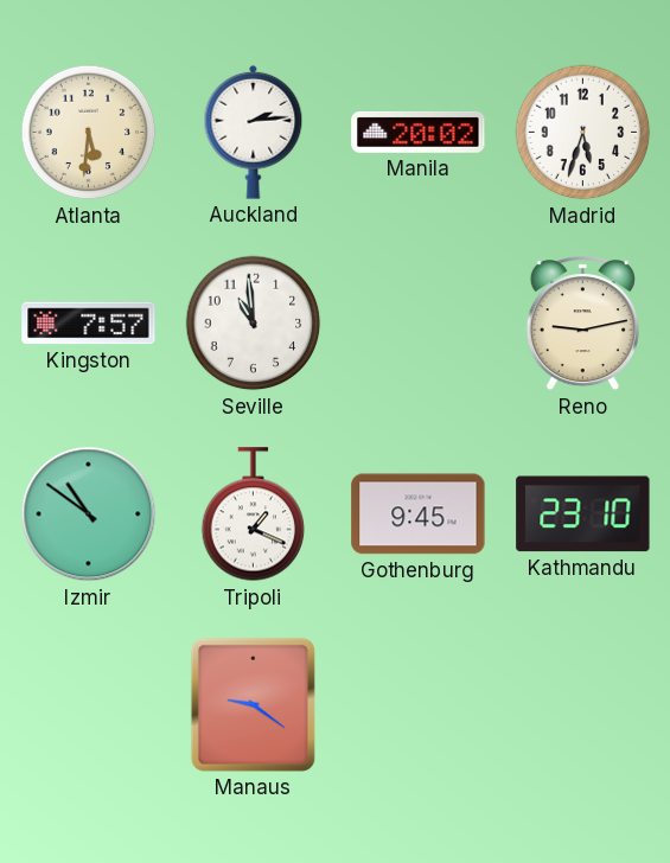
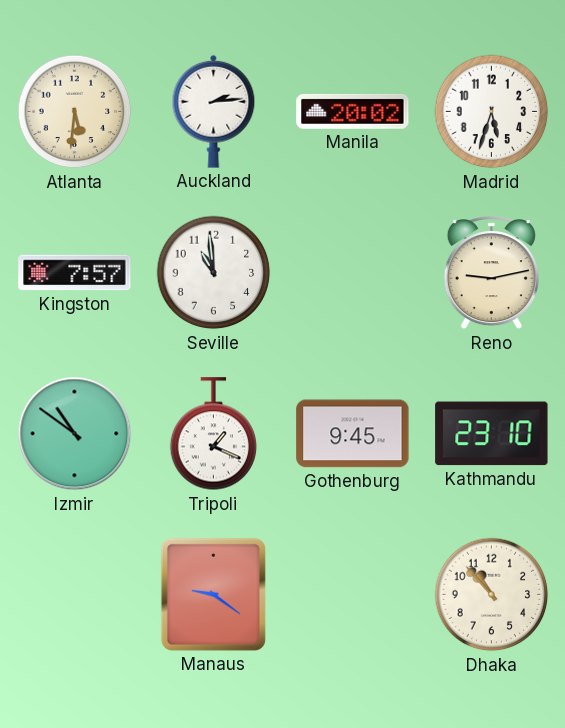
Dhaka: none -> 10:53
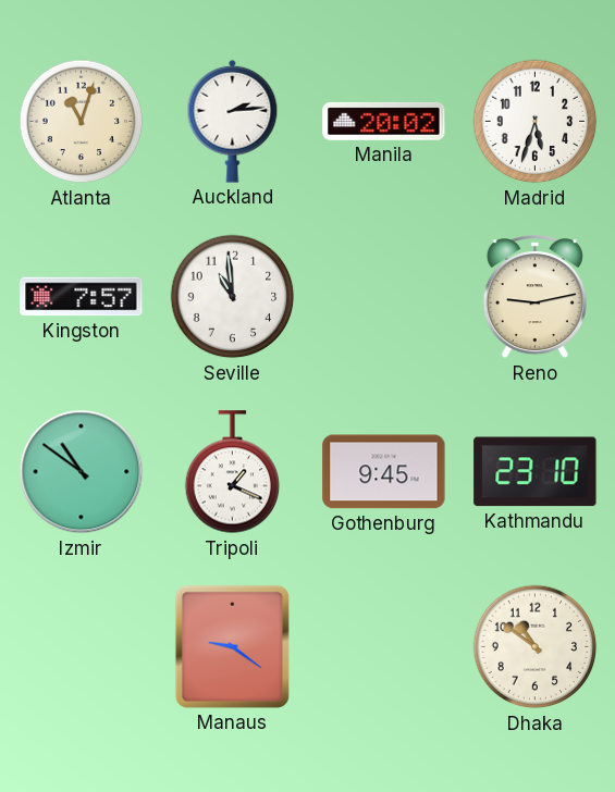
Atlanta: 5:31 -> 11:03
Dhaka: 10:53 -> 10:51
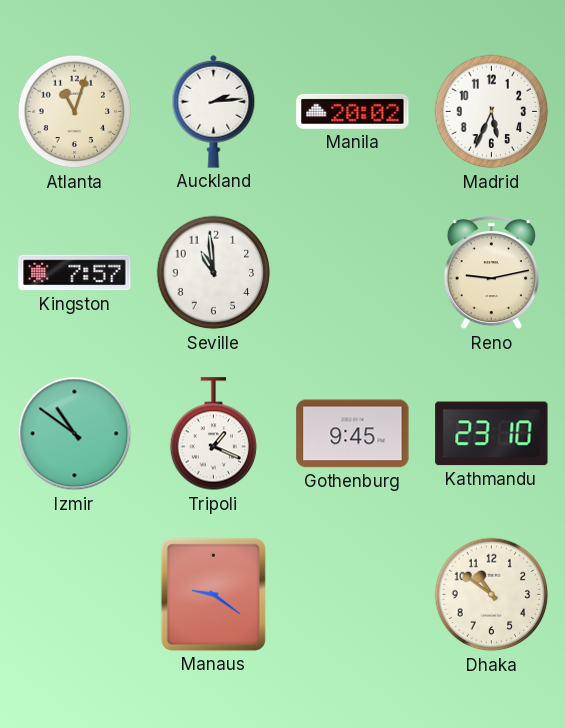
Madrid: 5:33 -> 5:34
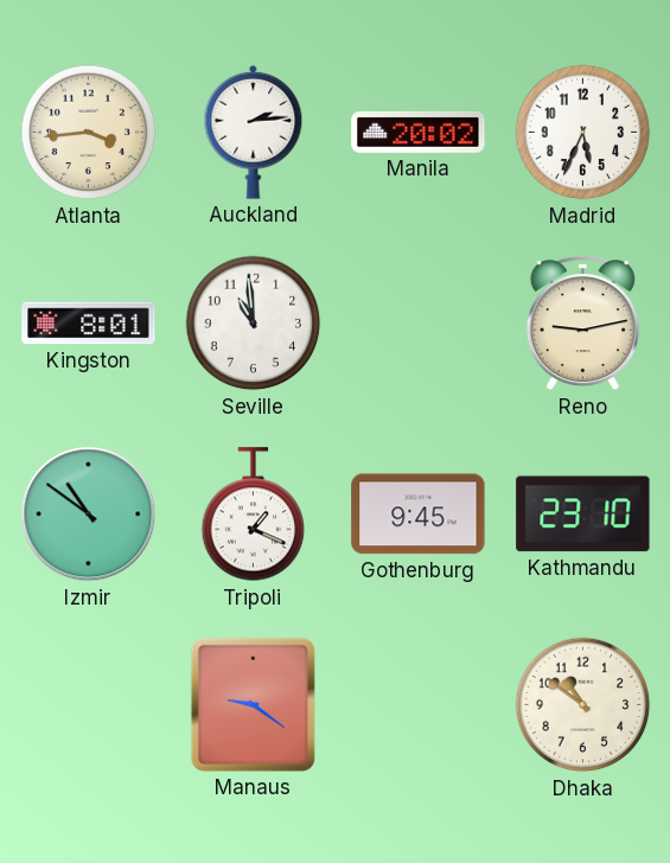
Atlanta: 11:03 -> 3:44
Kingston: 7:57 -> 8:01
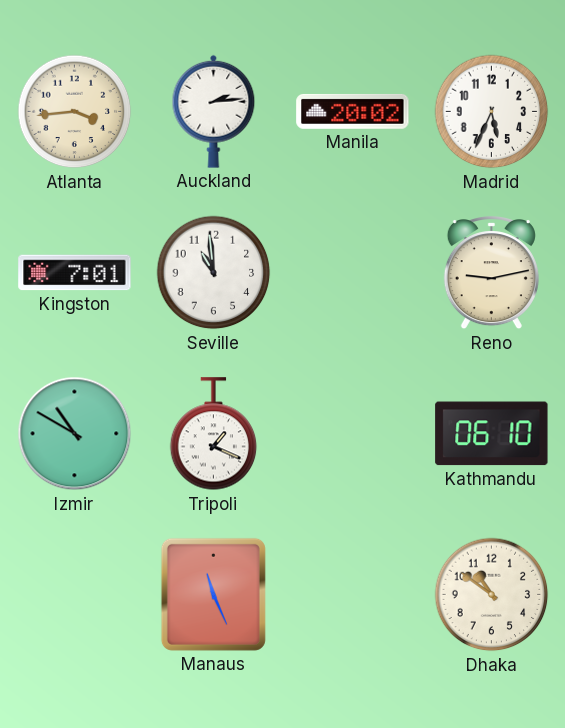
Kingston: 8:01 -> 7:01
Izmir: 10:51 -> 10:50
Gothenburg: 9:45 -> none
Kathmandu: 23:10 -> 06:10
Manaus: 9:21 -> 11:26
